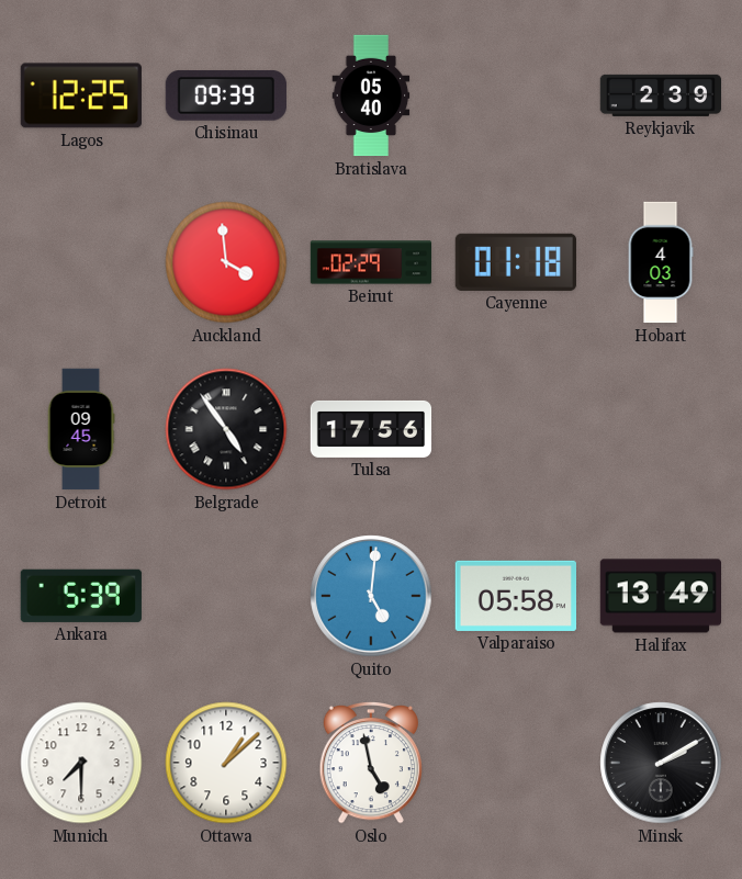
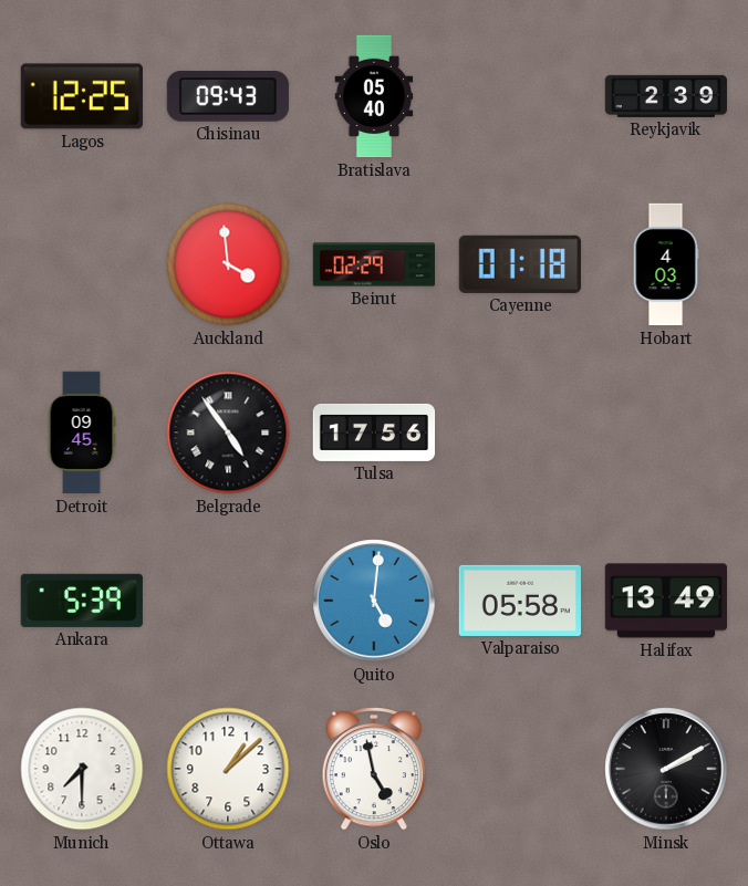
Chisinau: 09:39 -> 09:43
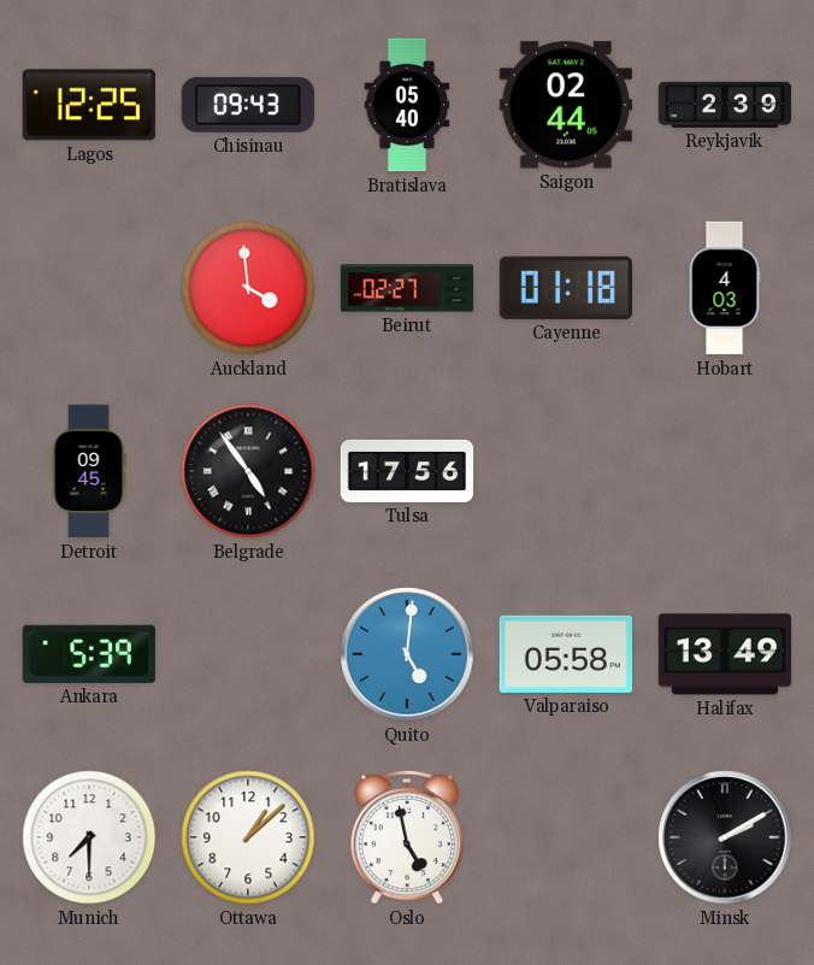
Saigon: none -> 02:44
Beirut: 02:29 -> 02:27
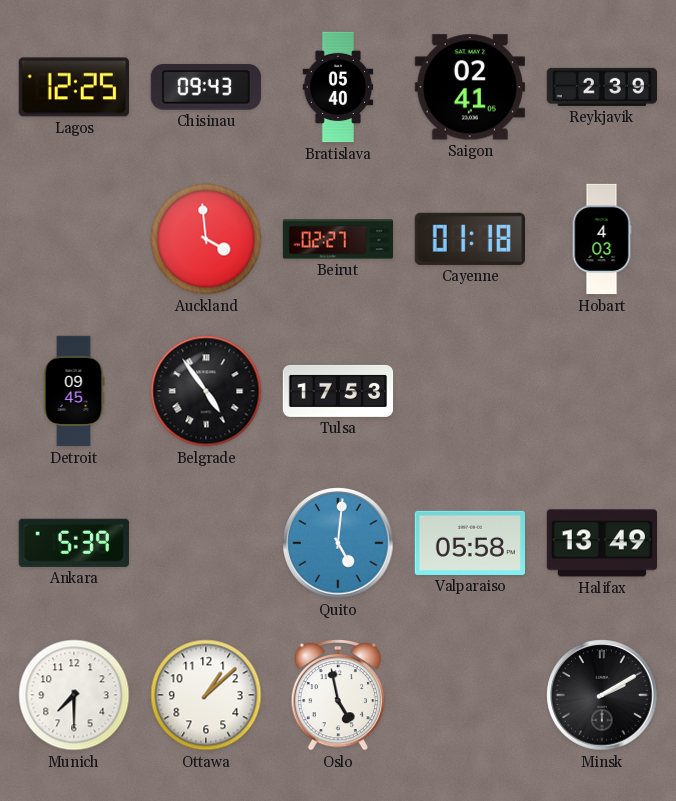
Saigon: 02:44 -> 02:41
Tulsa: 17:56 -> 17:53
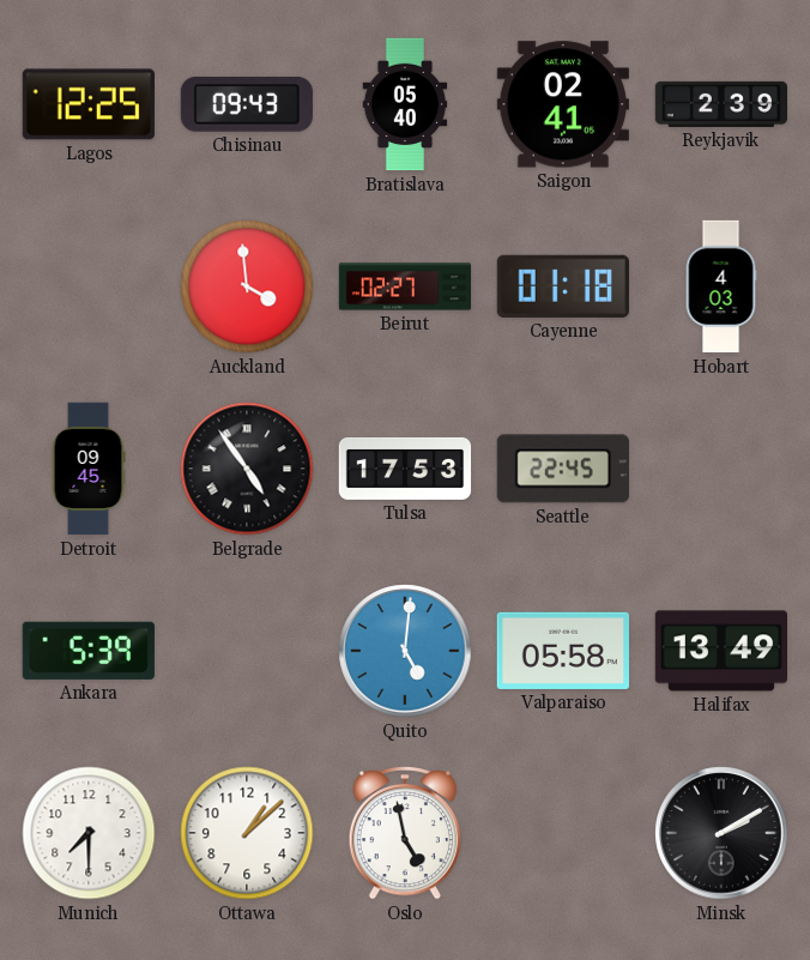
Seattle: none -> 22:45
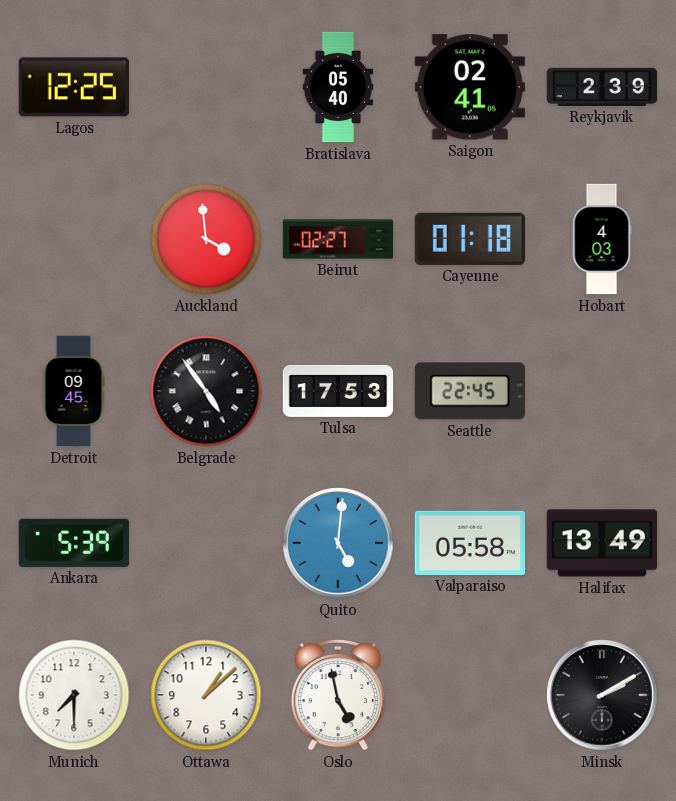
Chisinau: 09:43 -> none
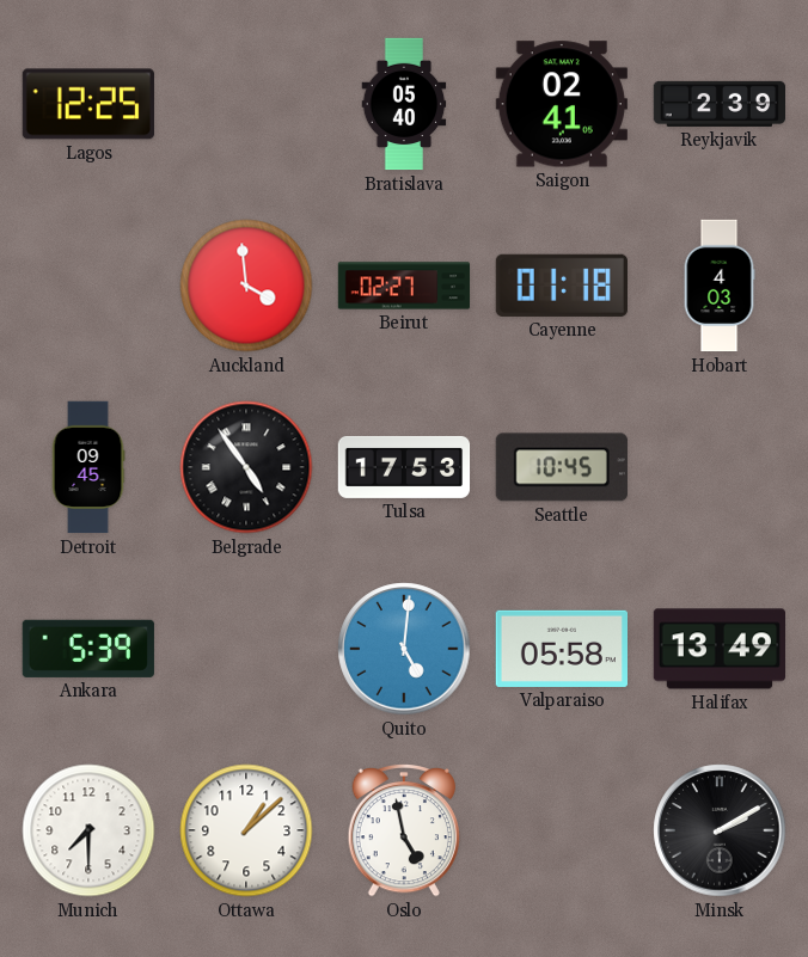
Seattle: 22:45 -> 10:45
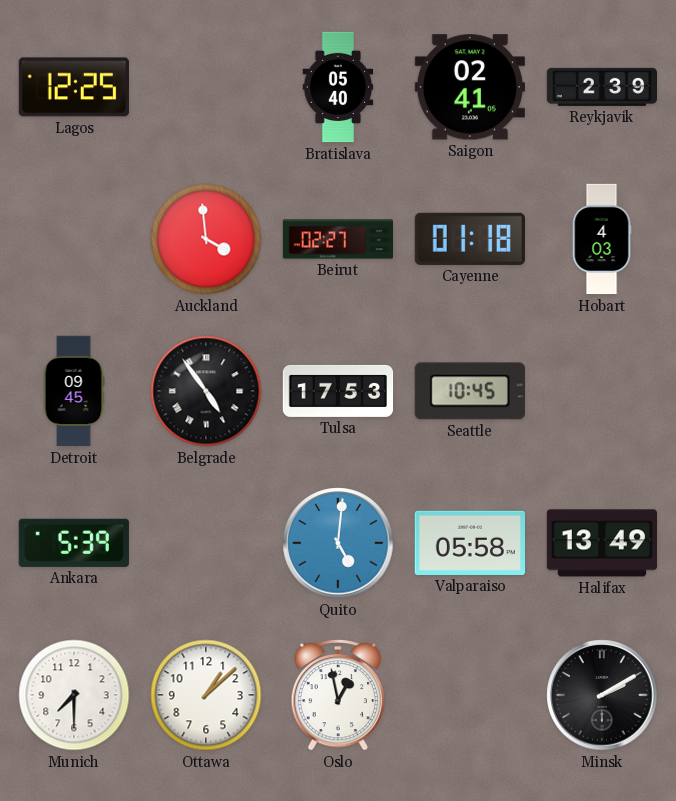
Oslo: 4:58 -> 12:58
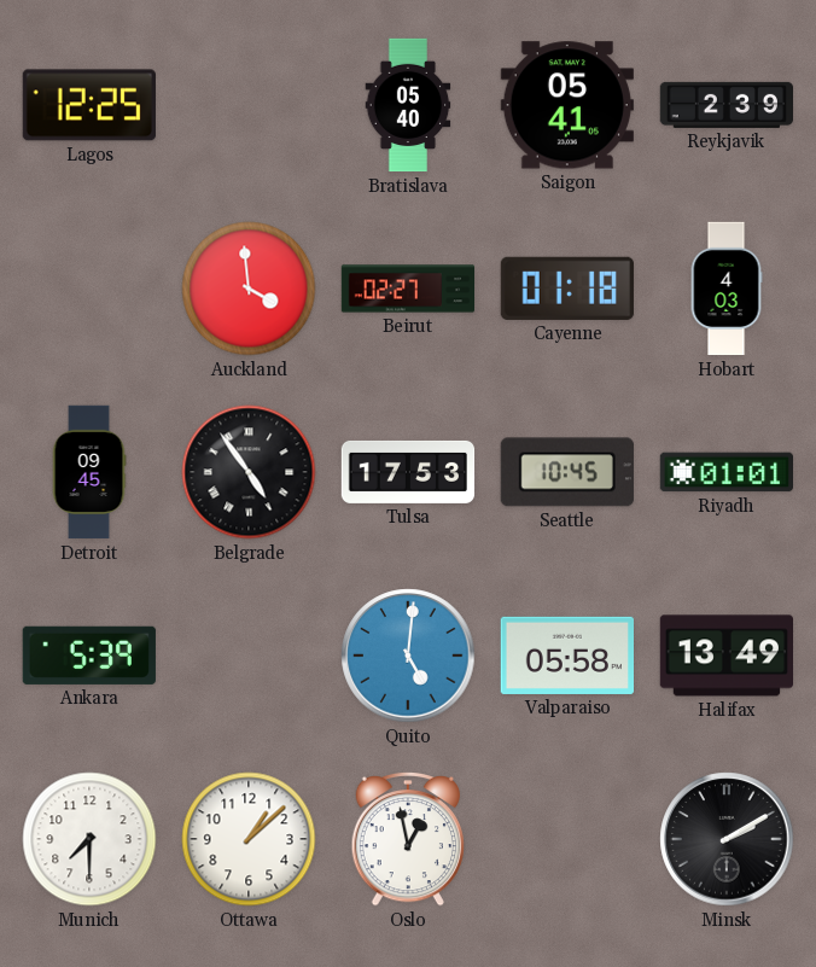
Saigon: 02:41 -> 05:41
Riyadh: none -> 01:01
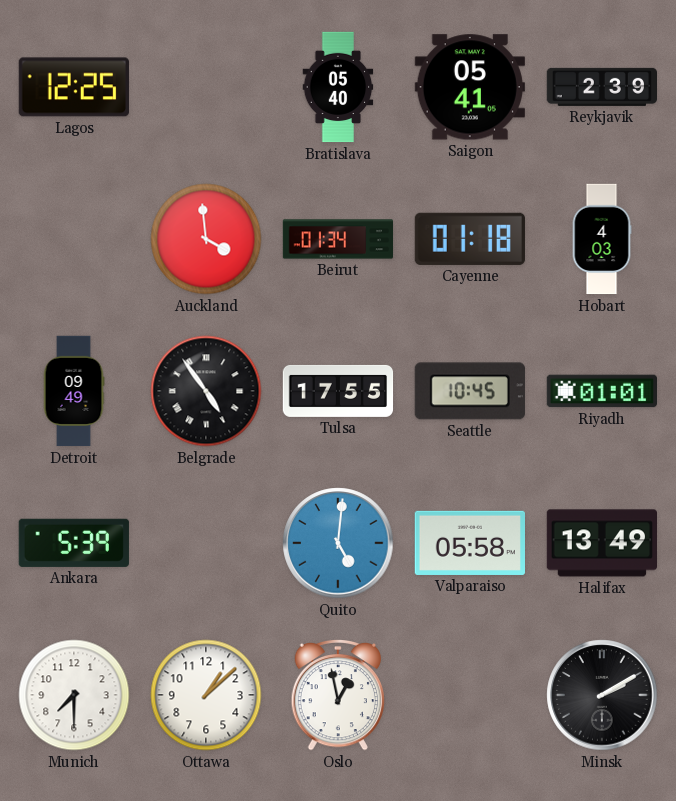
Beirut: 02:27 -> 01:34
Detroit: 09:45 -> 09:49
Tulsa: 17:53 -> 17:55
